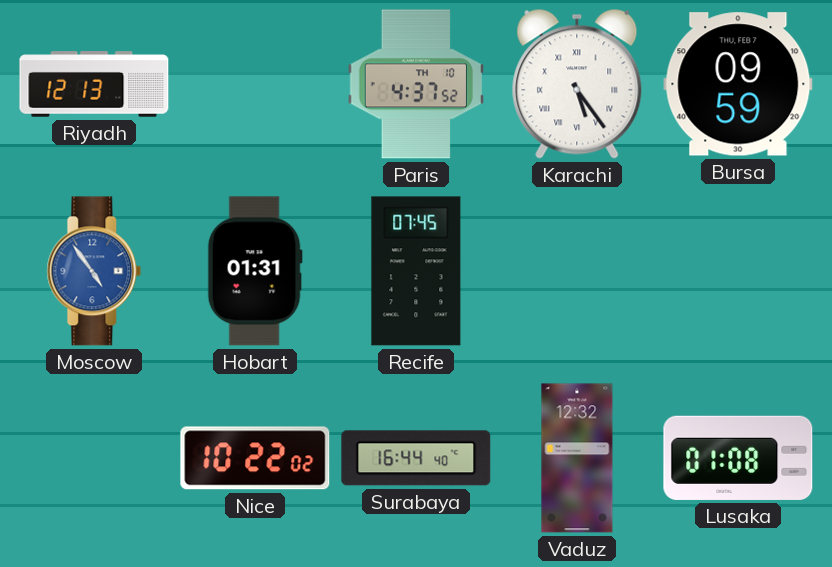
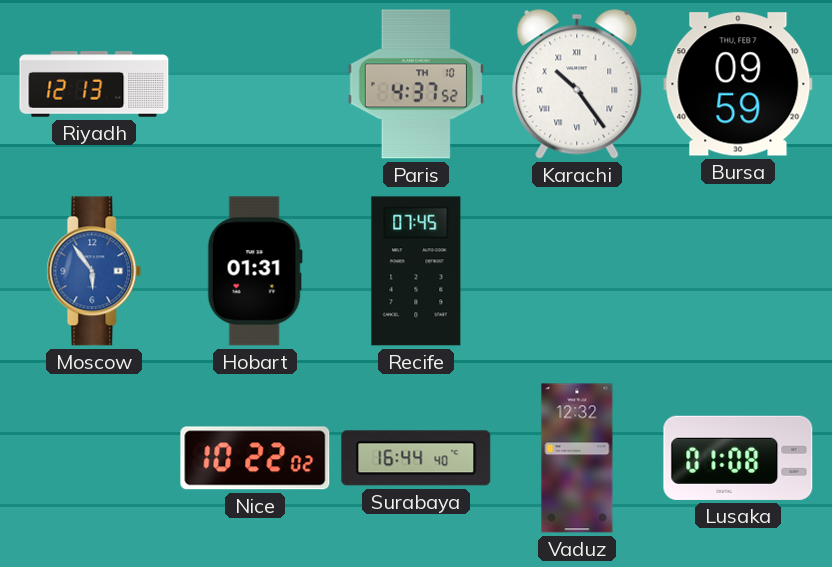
Karachi: 5:24 -> 10:24
Moscow: 4:54 -> 5:54
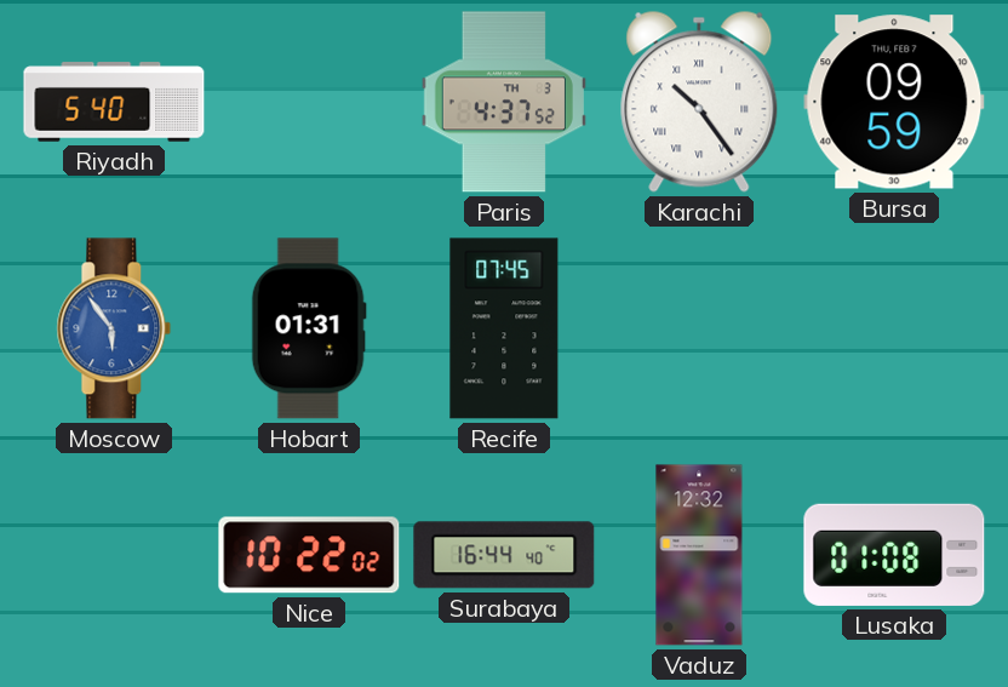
Riyadh: 12:13 -> 5:40
Paris date: TH 10 -> TH 3
